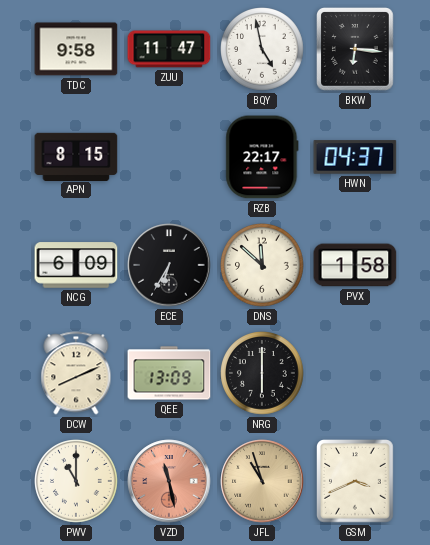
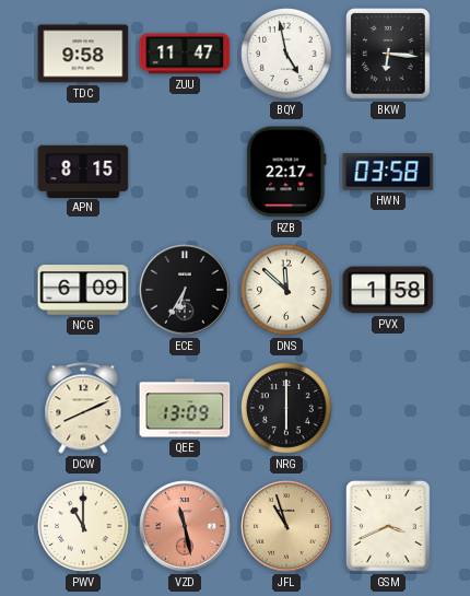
HWN: 04:37 -> 03:58
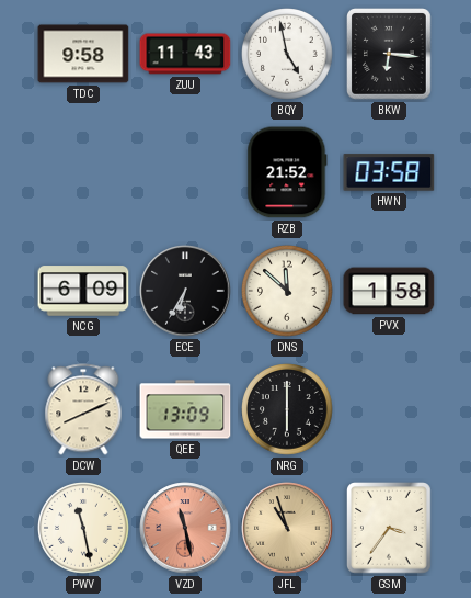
ZUU: 11:47 -> 11:43
APN: 8:15 -> none
RZB: 22:17 -> 21:52
PWV: 11:00 -> 11:28
GSM: 3:41 -> 3:36
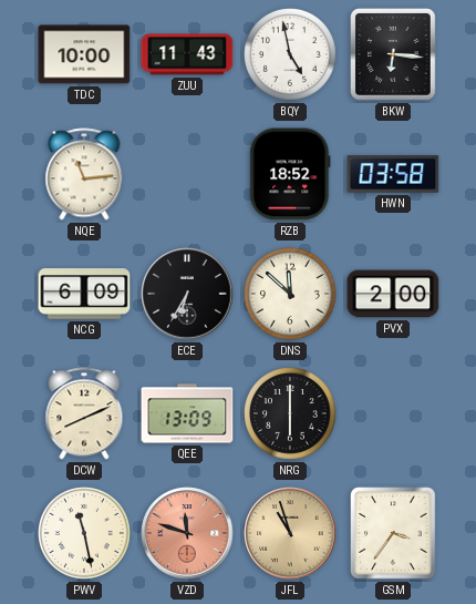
TDC: 9:58 -> 10:00
NQE: none -> 11:14
RZB: 21:52 -> 18:52
PVX: 1:58 -> 2:00
VZD: 11:28 -> 11:48
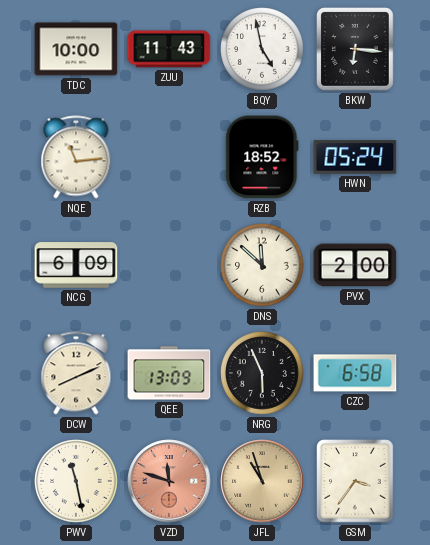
HWN: 03:58 -> 05:24
ECE: 6:35 -> none
NRG: 6:00 -> 5:56
CZC: none -> 6:58
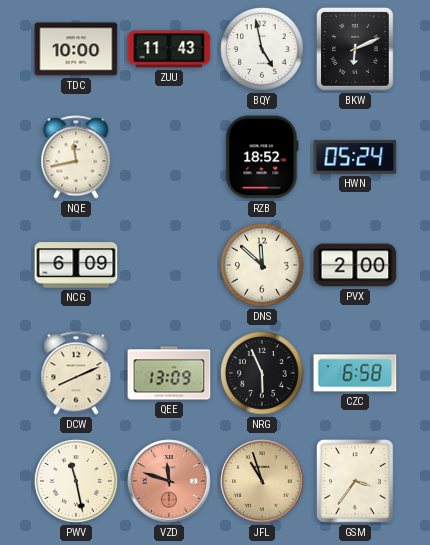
BKW: 6:16 -> 6:11
NQE: 11:14 -> 11:43
